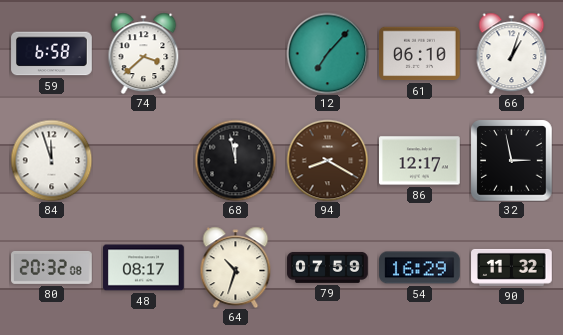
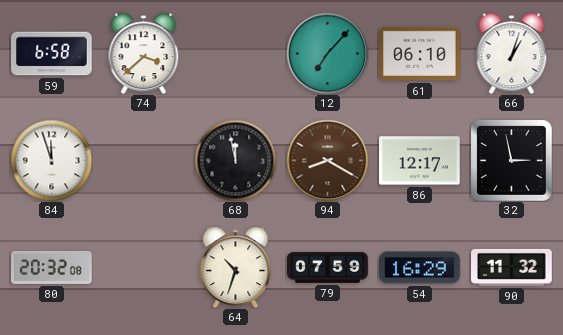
48: 08:17 -> none
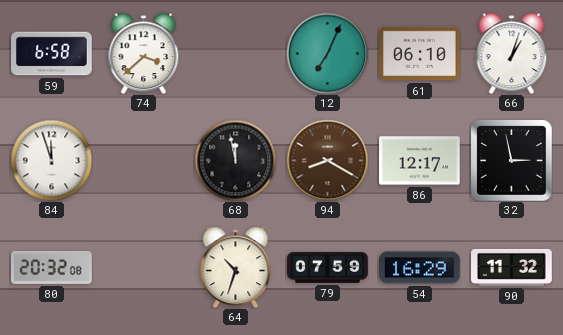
12: 7:07 -> 7:04
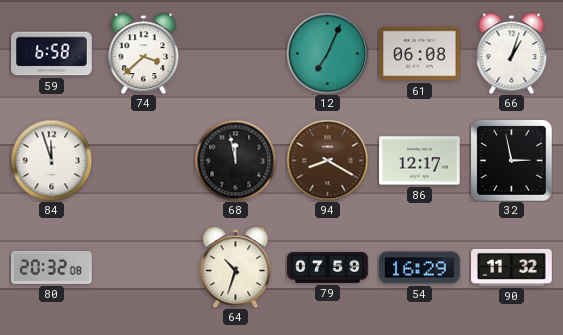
61: 06:10 -> 06:08
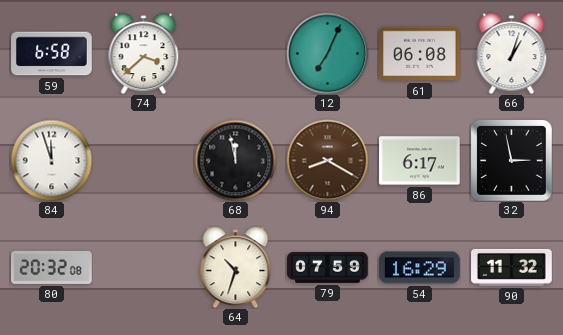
86: 12:17 -> 6:17
